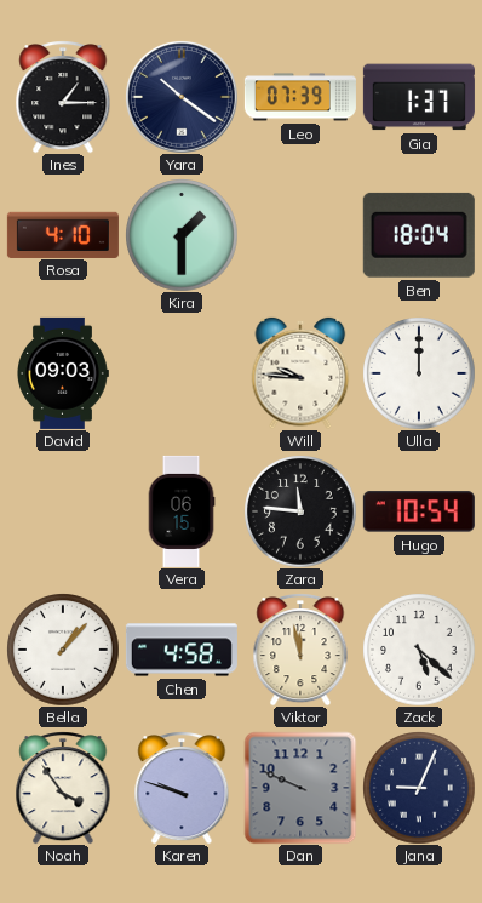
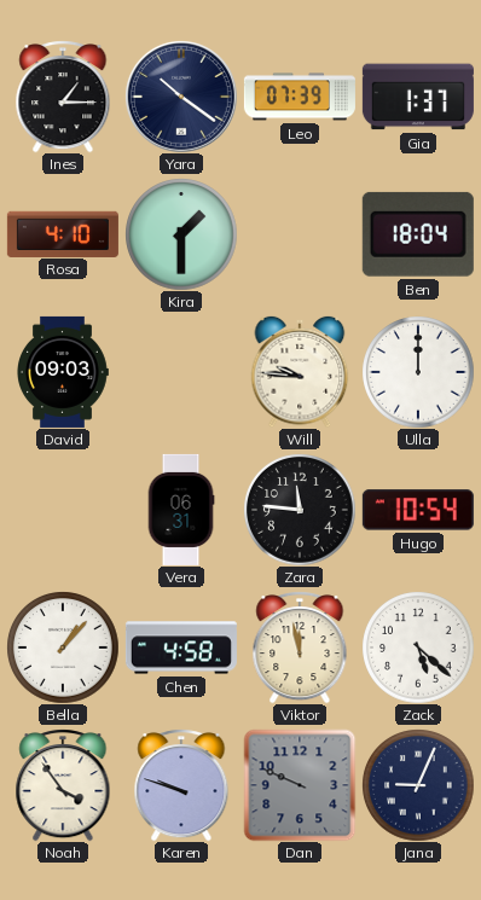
Vera: 06:15 -> 06:31
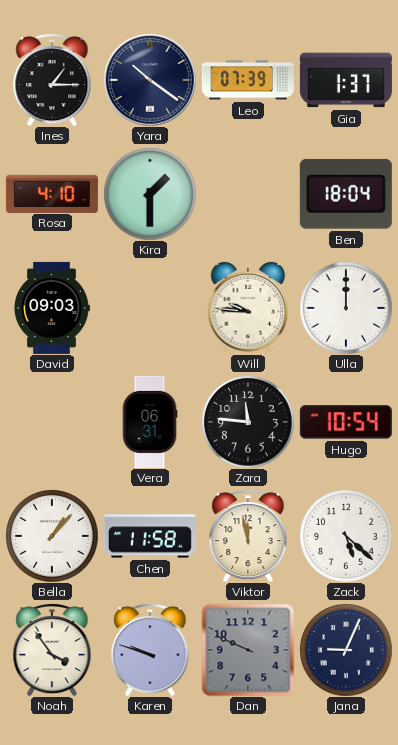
Chen: 4:58 -> 11:58
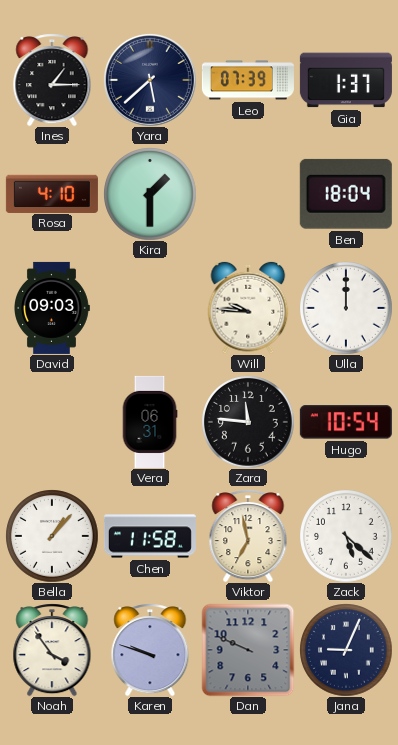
Yara: 10:21 -> 5:38
Viktor: 11:58 -> 6:58
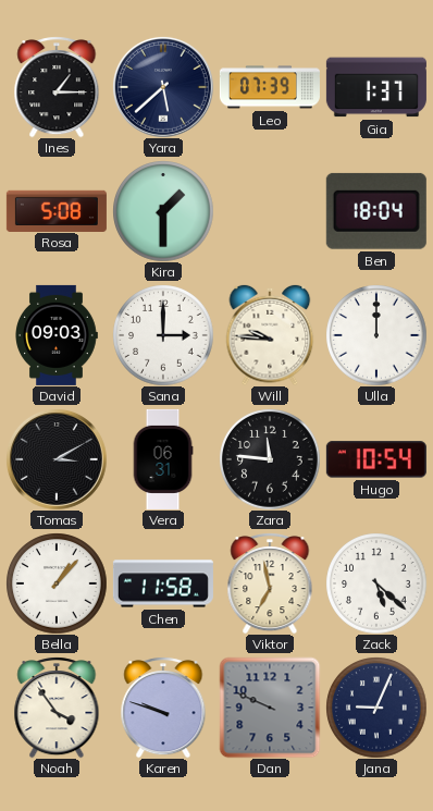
Rosa: 4:10 -> 5:08
Sana: none -> 3:00
Tomas: none -> 3:10
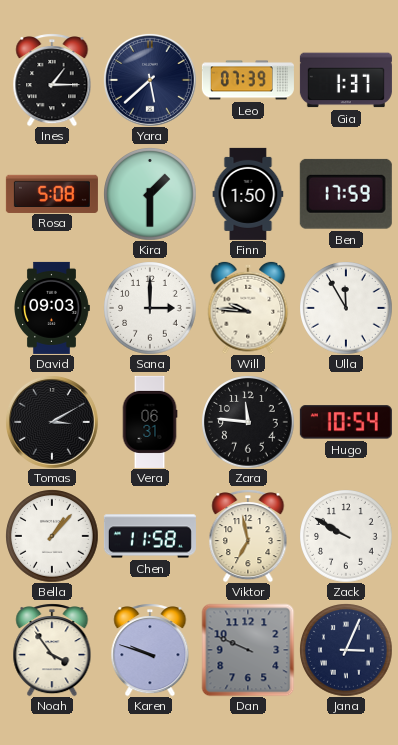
Finn: none -> 1:50
Ben: 18:04 -> 17:59
Ulla: 12:00 -> 11:55
Zack: 5:22 -> 9:50
Jana: 9:04 -> 3:04
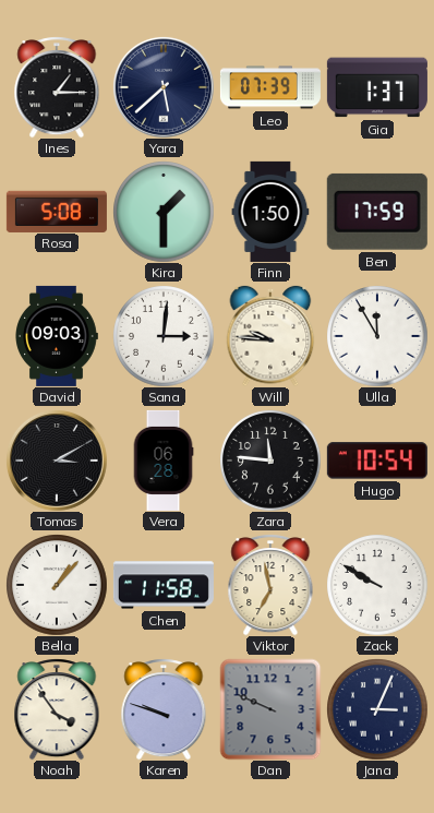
Sana: 3:00 -> 3:01
Vera: 06:31 -> 06:28
